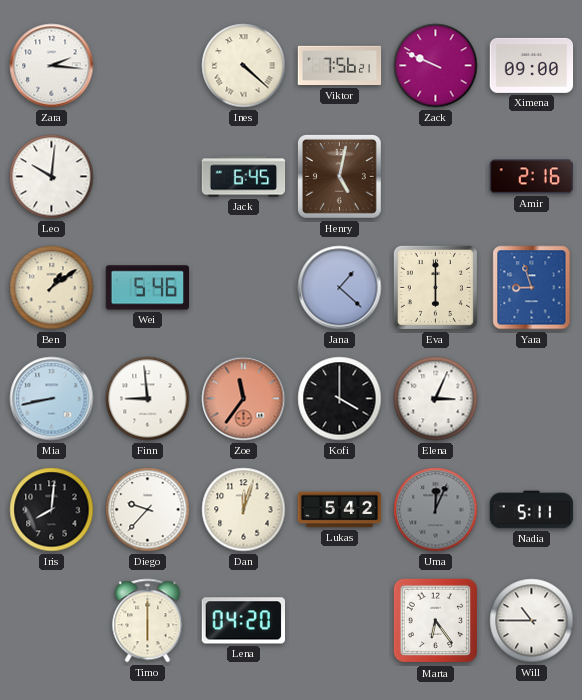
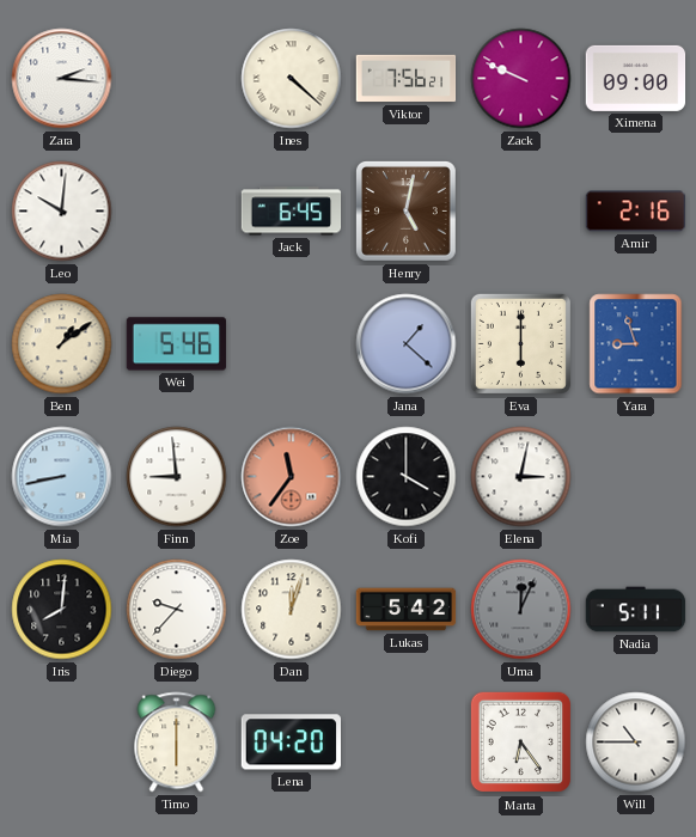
Elena: 3:04 -> 3:02
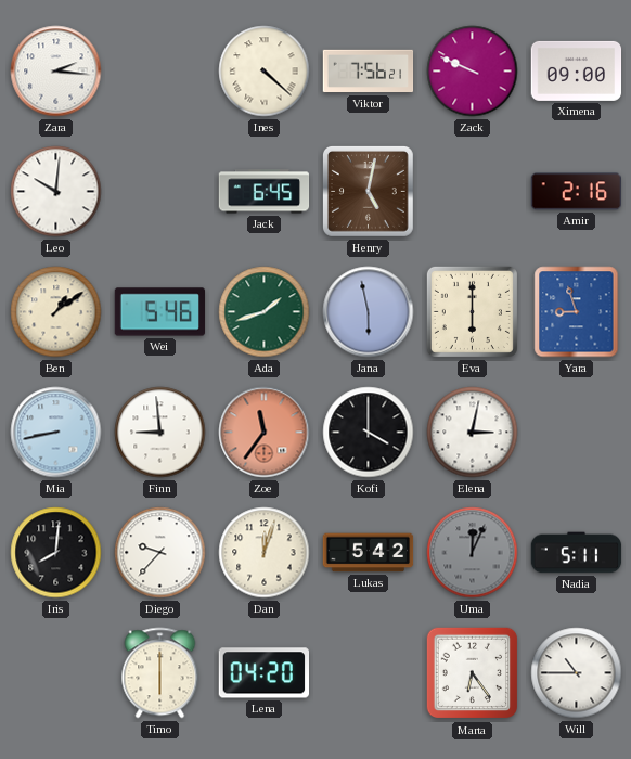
Ada: none -> 1:42
Jana: 1:22 -> 5:58
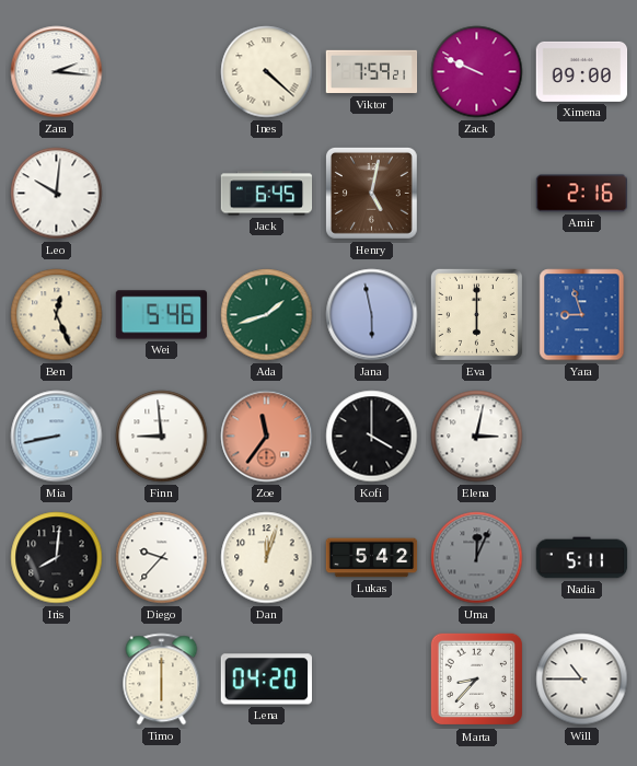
Viktor: 7:56 -> 7:59
Ben: 1:09 -> 12:26
Marta: 6:24 -> 8:37
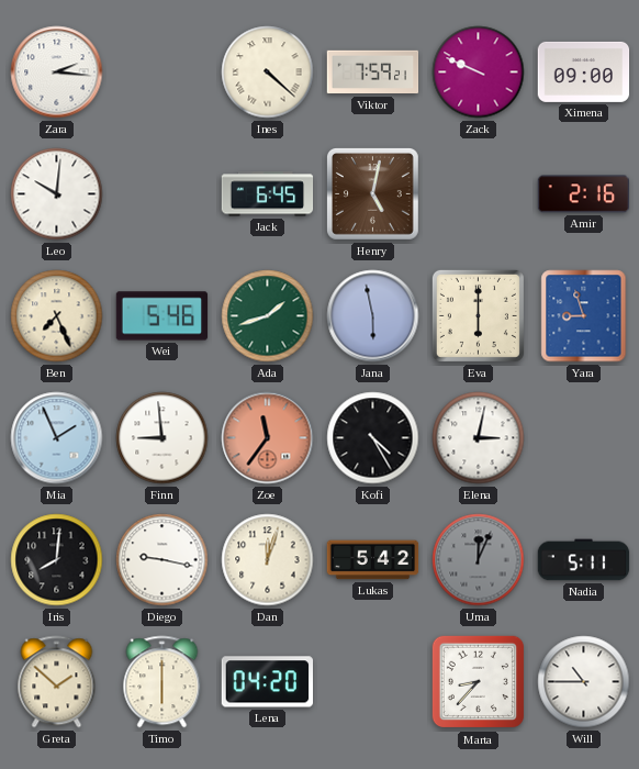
Ben: 12:26 -> 7:26
Mia: 8:43 -> 1:56
Kofi: 4:00 -> 4:25
Diego: 9:37 -> 9:17
Greta: none -> 1:52
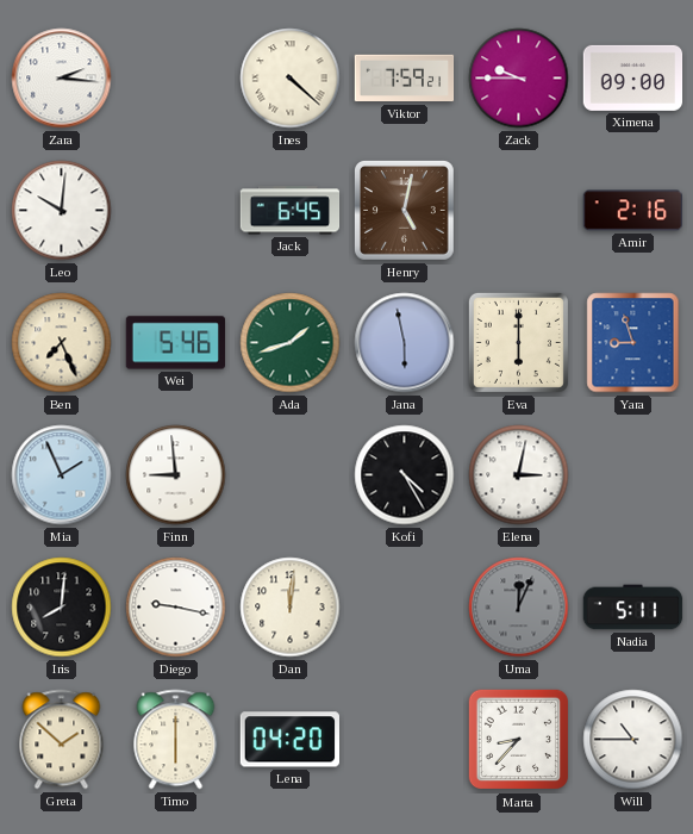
Zack: 9:49 -> 9:45
Zoe: 11:36 -> none
Dan: 12:03 -> 12:01
Lukas: 5:42 -> none
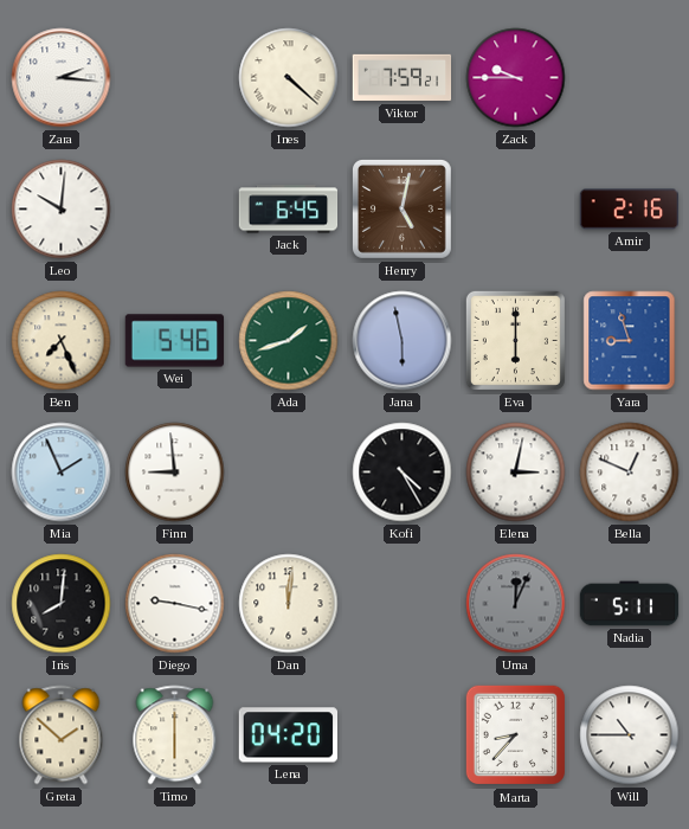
Ximena: 09:00 -> none
Bella: none -> 12:49
